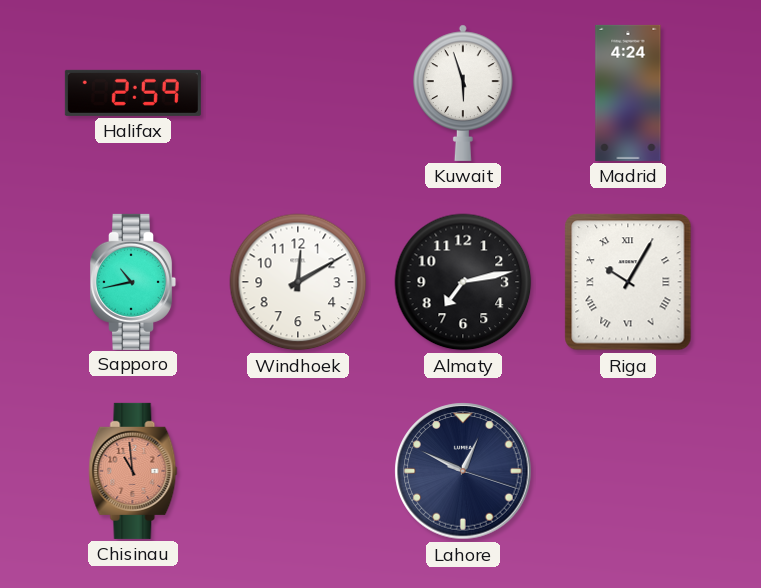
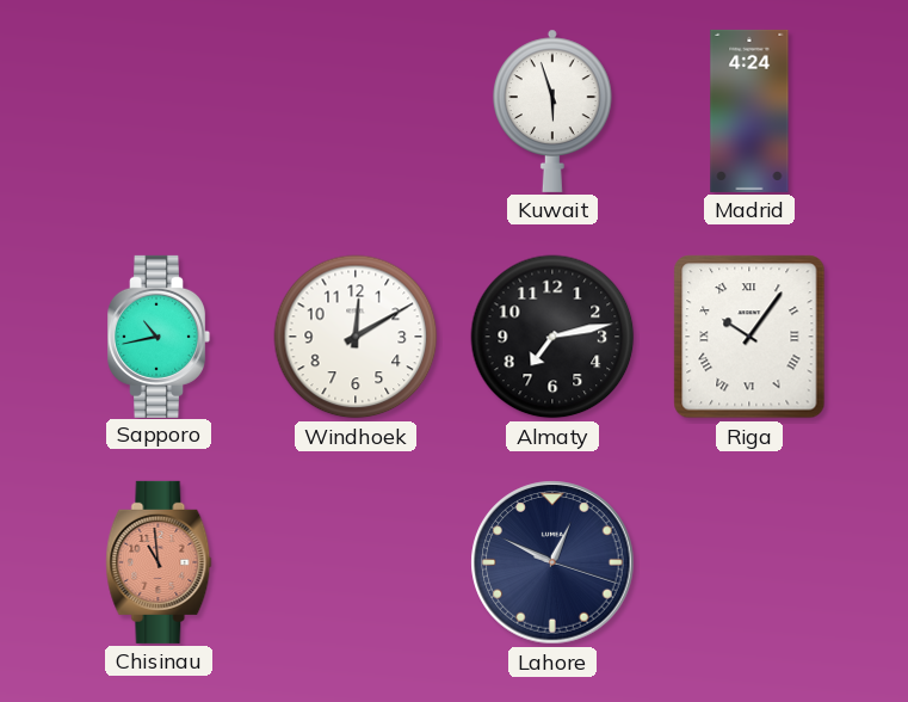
Halifax: 2:59 -> none
Riga: 10:05 -> 10:06
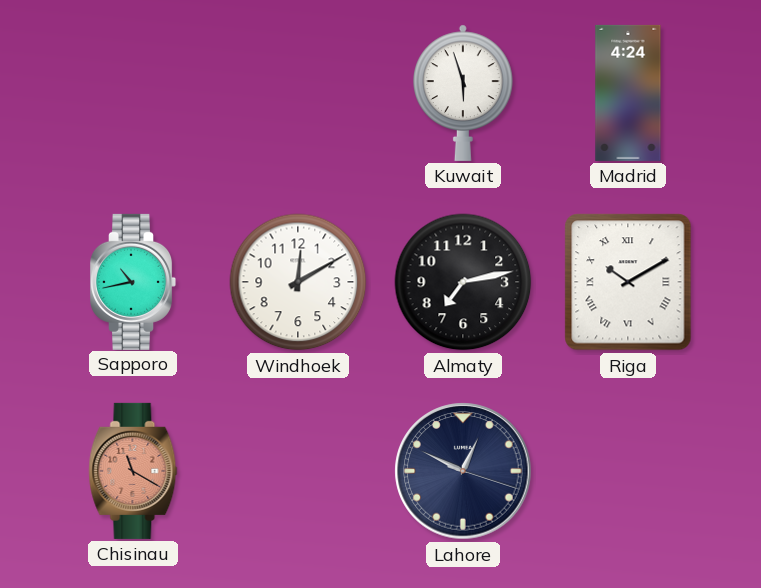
Riga: 10:06 -> 10:10
Chisinau: 10:59 -> 11:20
